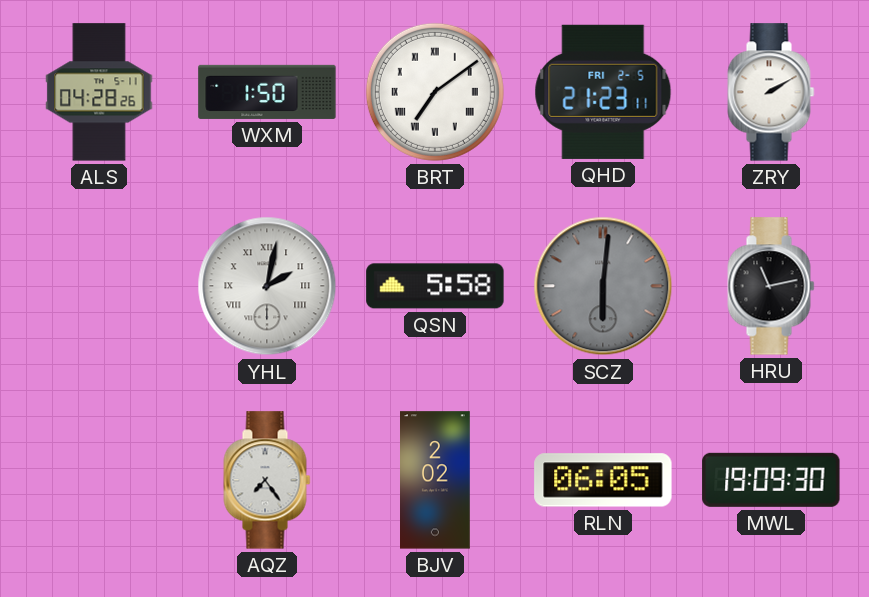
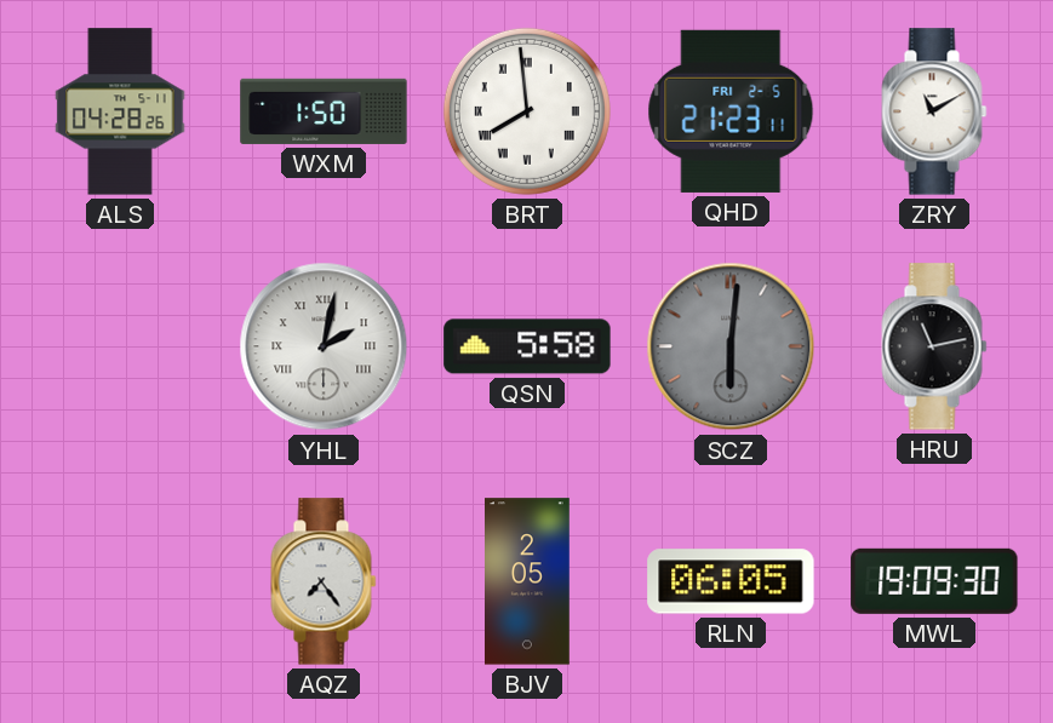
BRT: 7:09 -> 7:59
ZRY: 2:10 -> 11:10
BJV: 2:02 -> 2:05
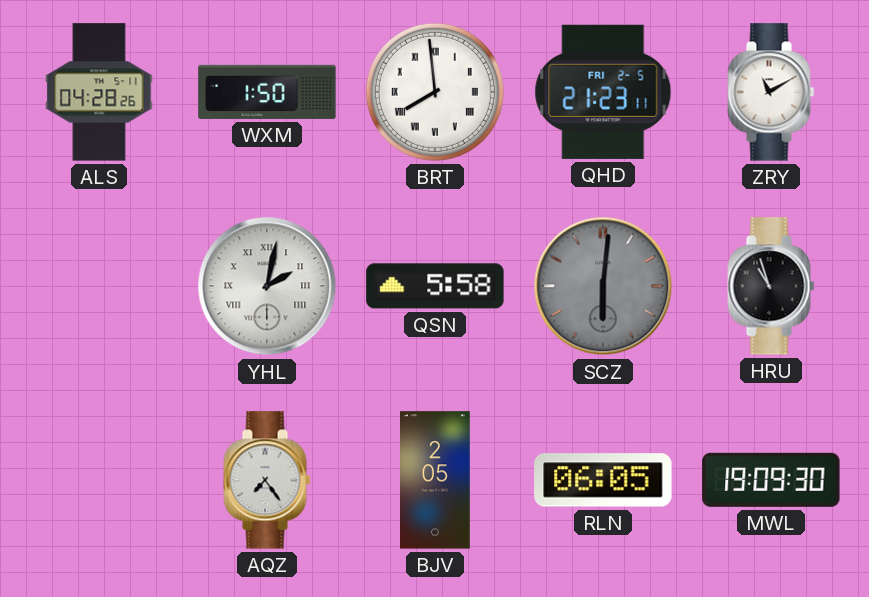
HRU: 11:13 -> 10:57
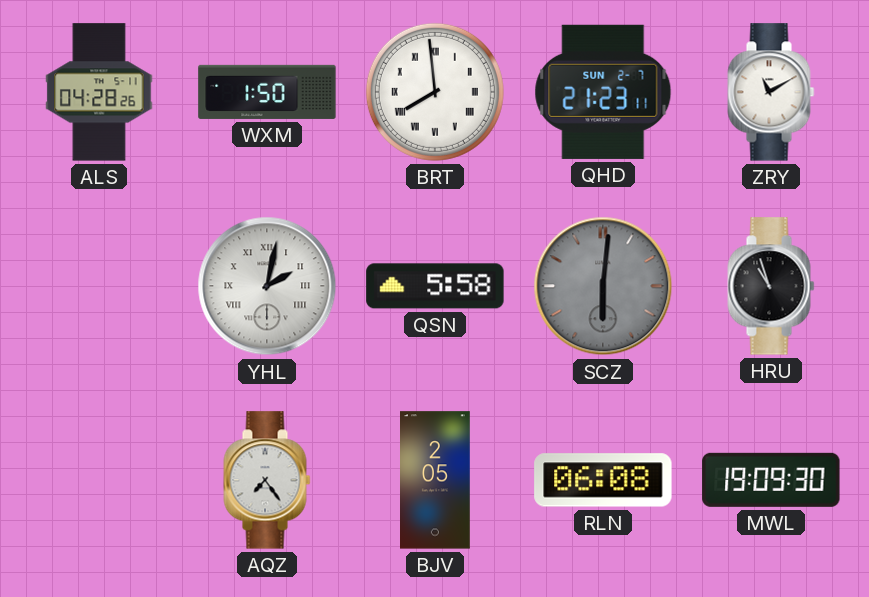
QHD date: FRI 2-5 -> SUN 2-7
RLN: 06:05 -> 06:08
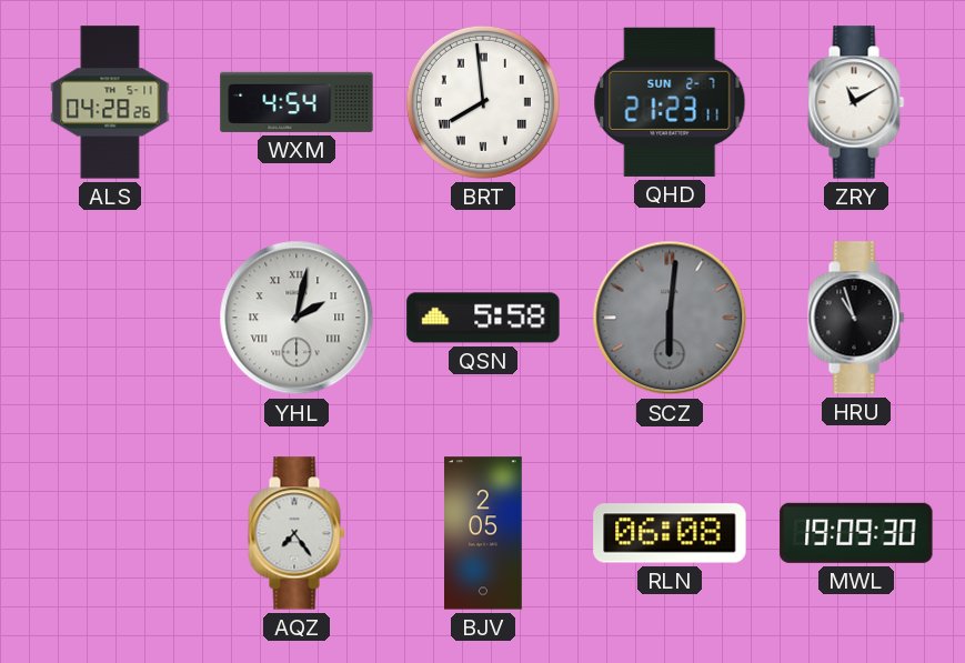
WXM: 1:50 -> 4:54
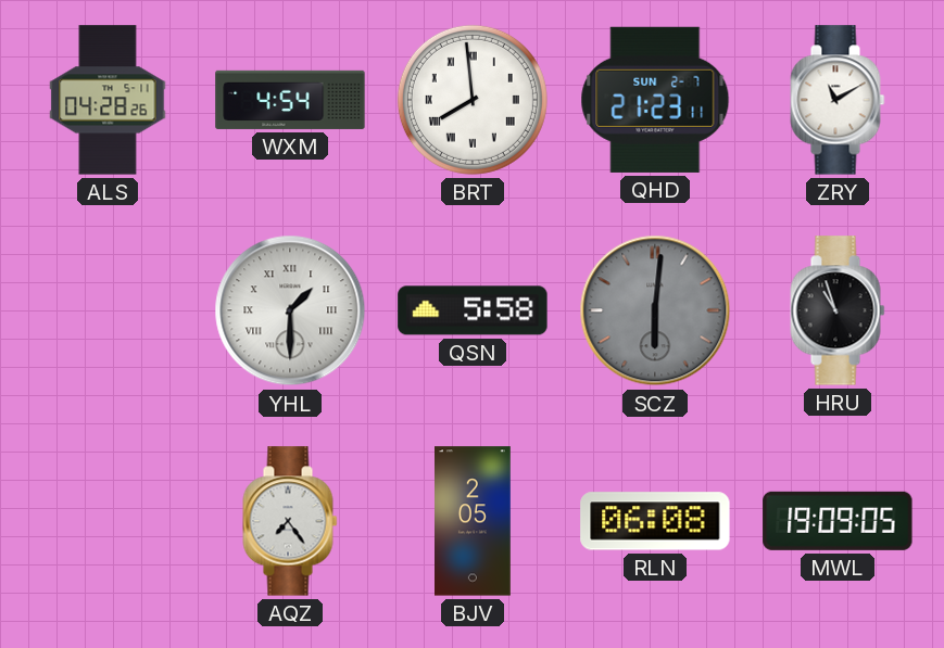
YHL: 2:02 -> 1:30
MWL: 19:09:30 -> 19:09:05
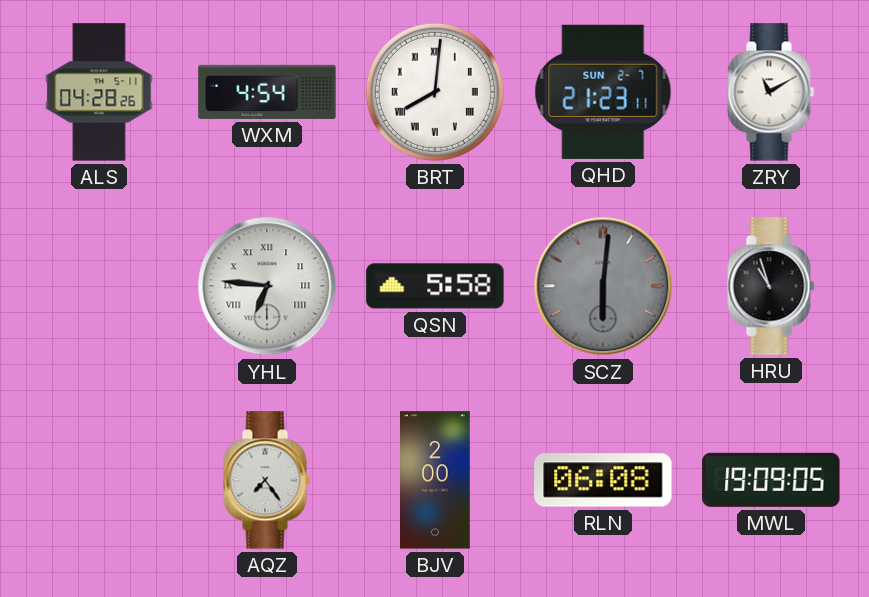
BRT: 7:59 -> 8:01
YHL: 1:30 -> 6:46
BJV: 2:05 -> 2:00
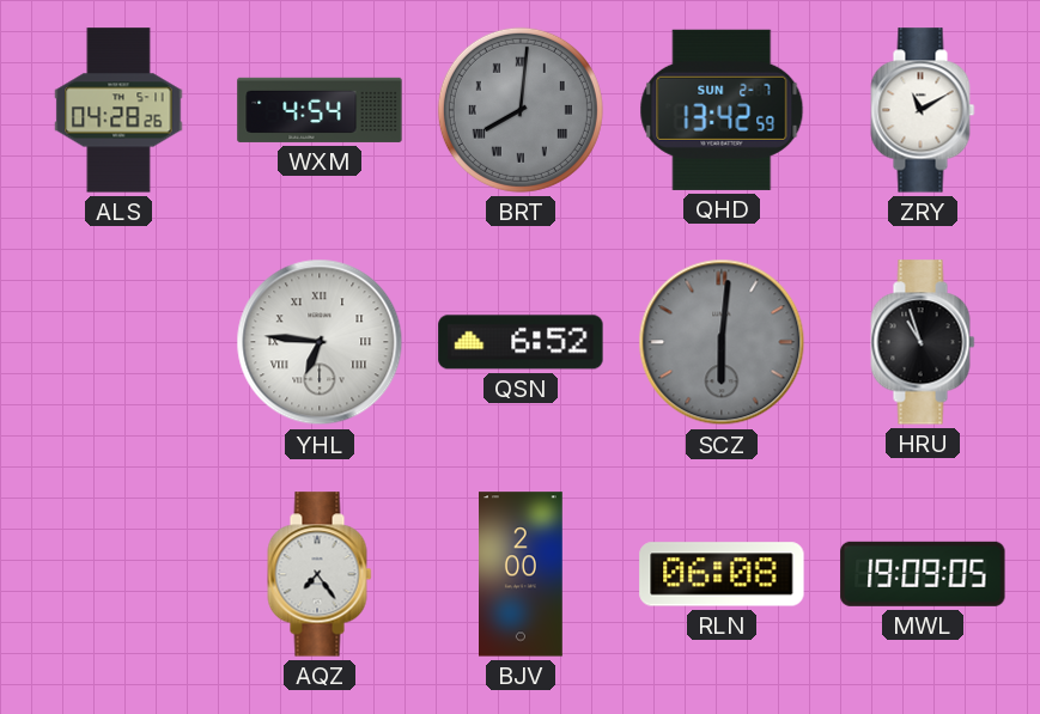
BRT dial: white -> grey
QHD: 21:23 -> 13:42
QSN: 5:58 -> 6:52
